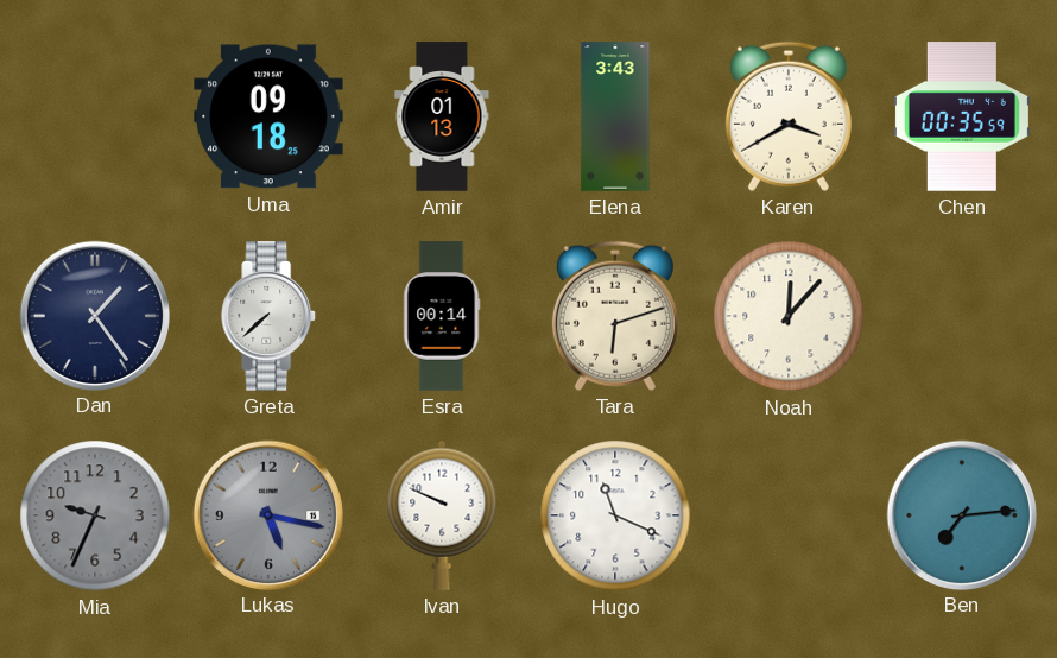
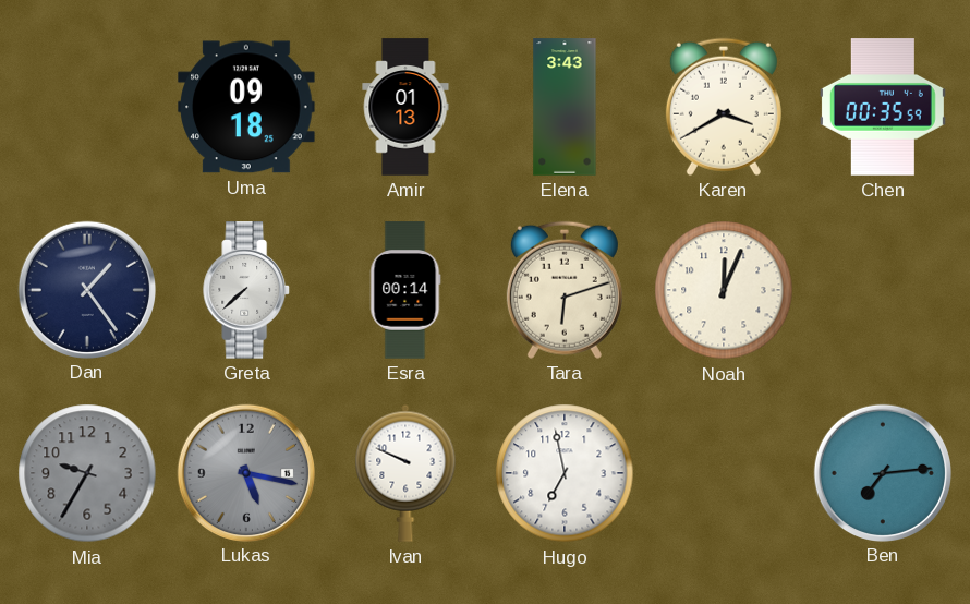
Noah: 12:07 -> 12:04
Mia: 9:34 -> 9:35
Hugo: 11:19 -> 6:58
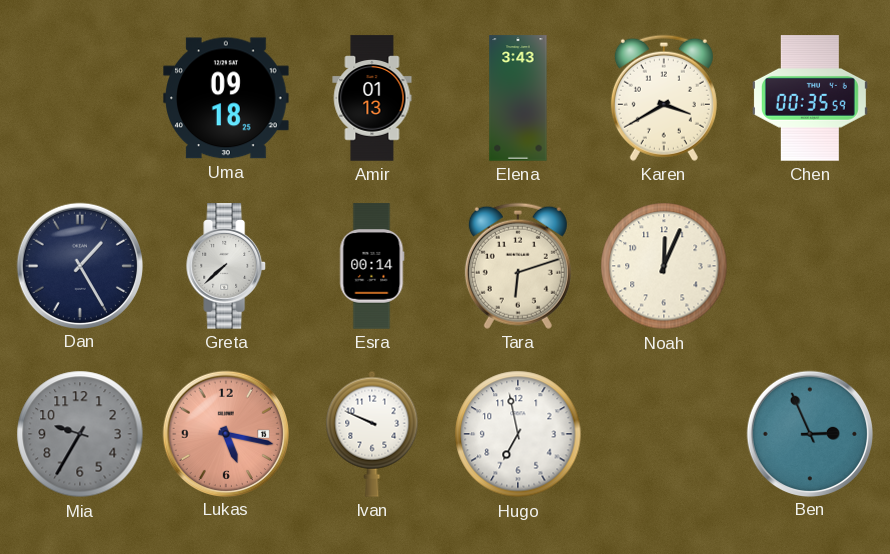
Dan: 1:24 -> 1:25
Lukas dial: grey -> salmon
Ben: 7:14 -> 2:56
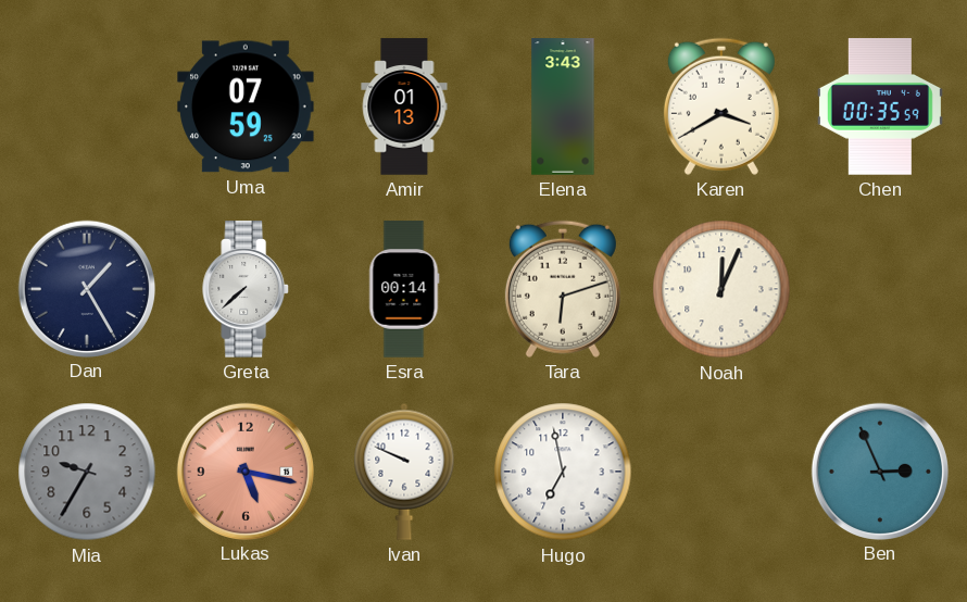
Uma: 09:18 -> 07:59
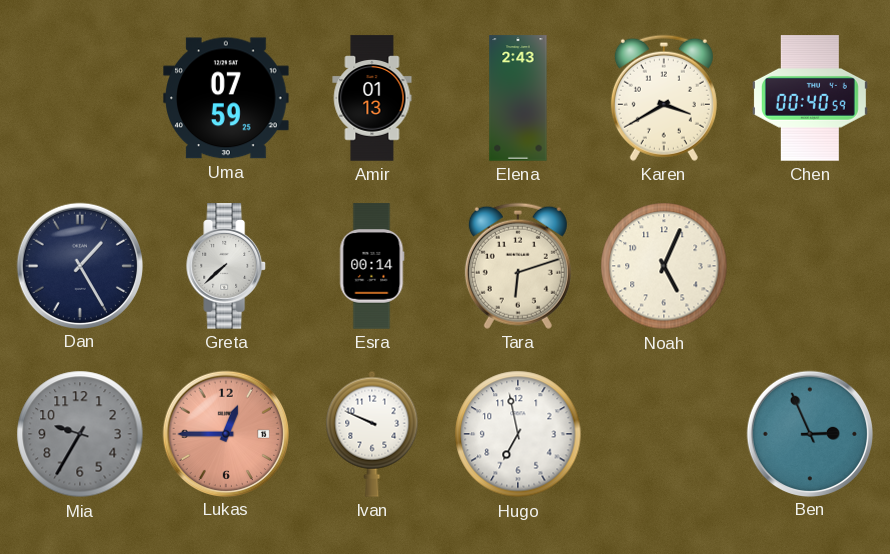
Elena: 3:43 -> 2:43
Chen: 00:35 -> 00:40
Noah: 12:04 -> 5:04
Lukas: 5:17 -> 12:45
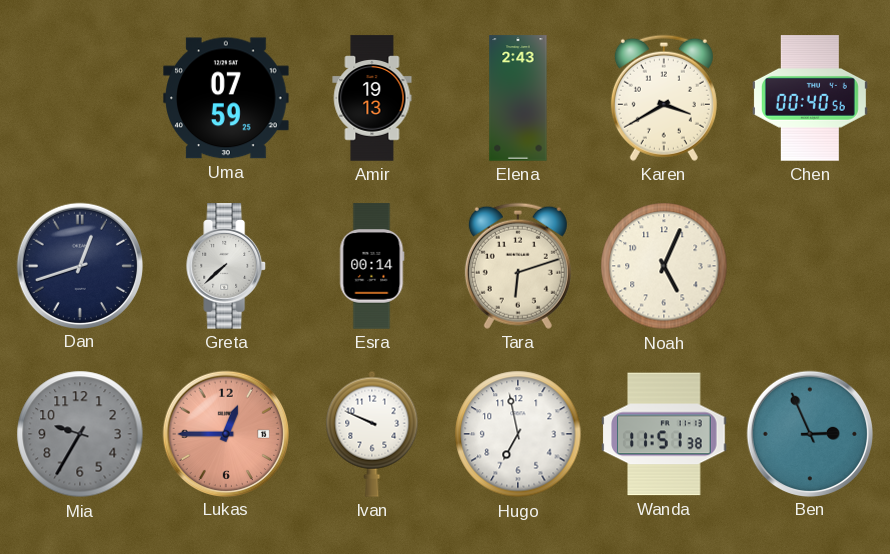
Amir: 01:13 -> 19:13
Chen: 00:40:59 -> 00:40:56
Dan: 1:25 -> 12:42
Wanda: none -> 11:51
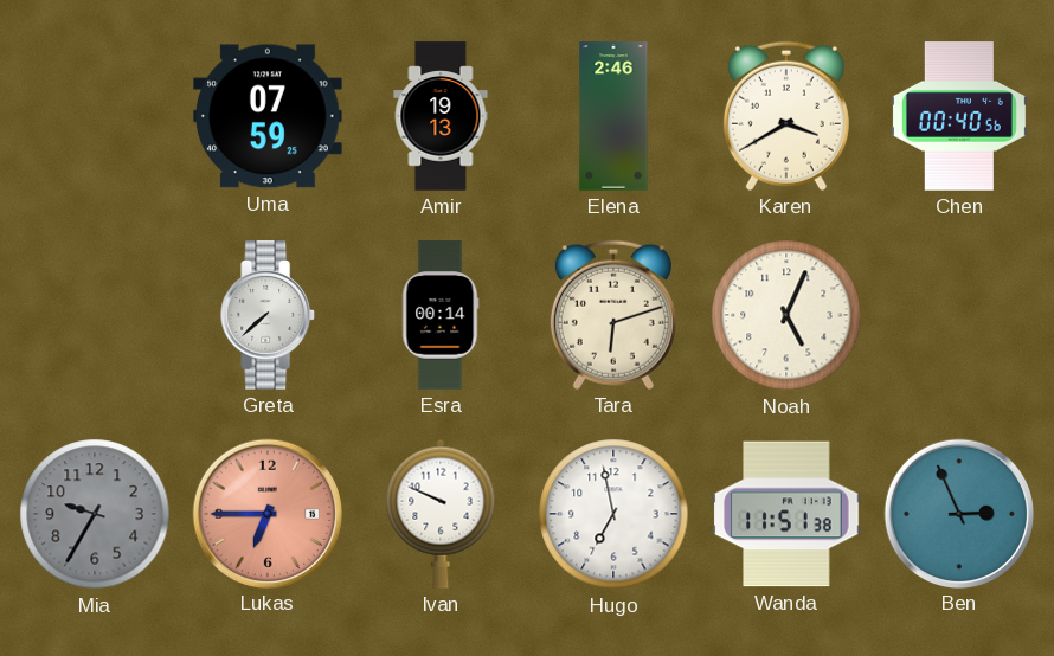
Elena: 2:43 -> 2:46
Dan: 12:42 -> none
Lukas: 12:45 -> 6:45
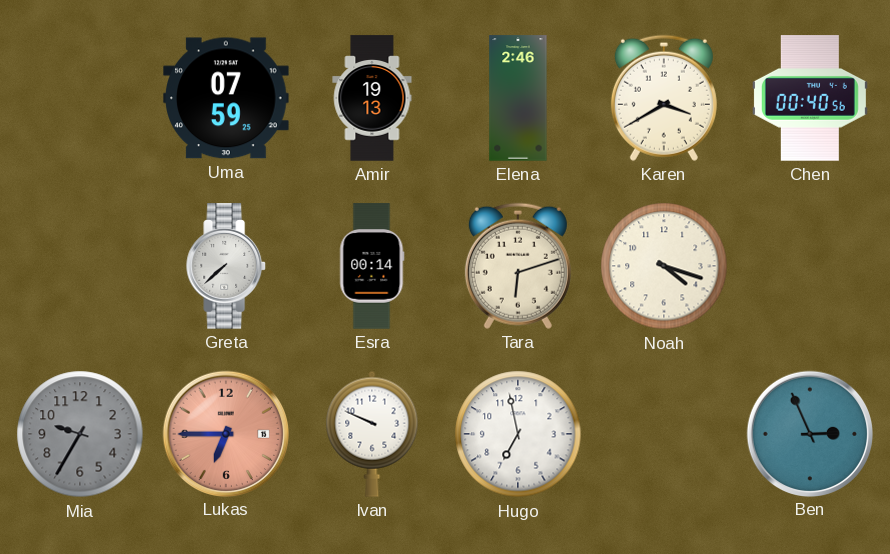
Noah: 5:04 -> 4:18
Wanda: 11:51 -> none
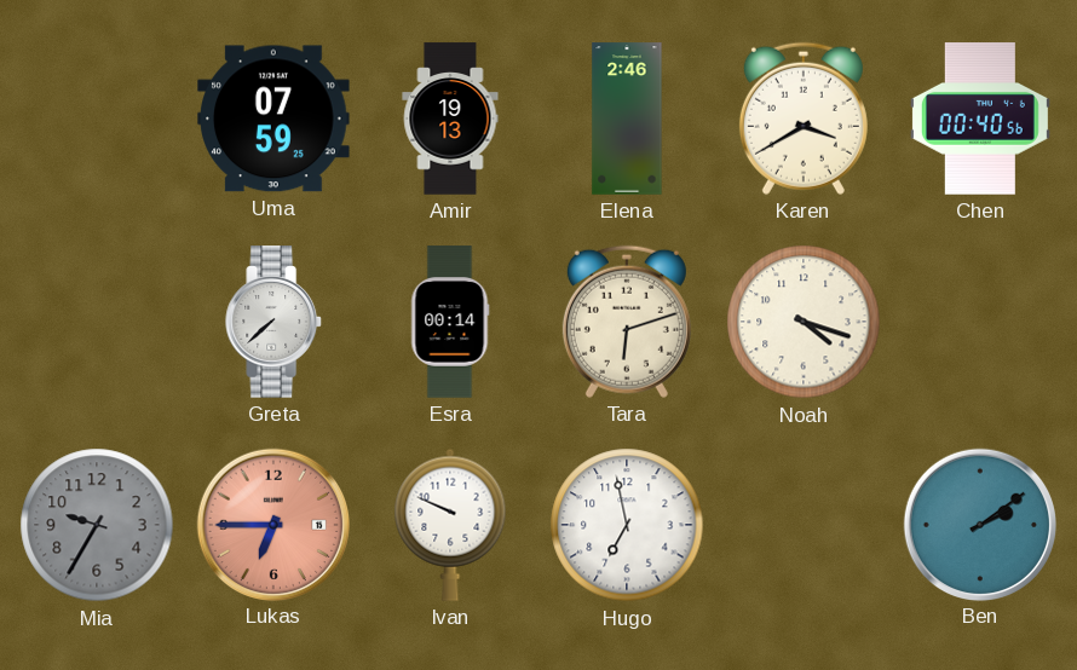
Ben: 2:56 -> 2:09
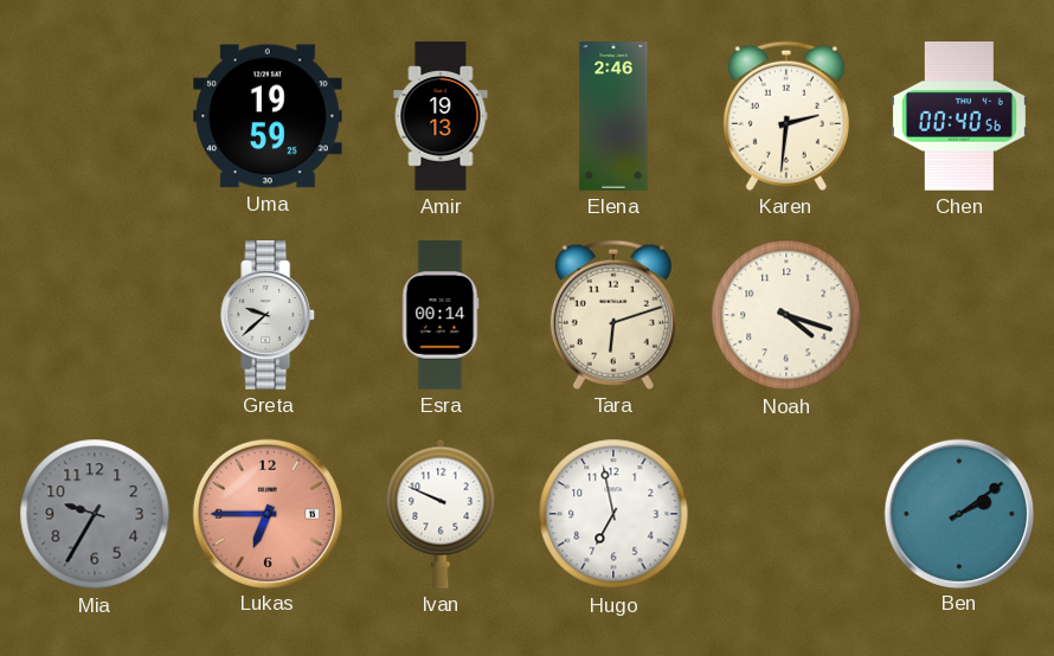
Uma: 07:59 -> 19:59
Karen: 3:40 -> 2:31
Greta: 7:38 -> 9:38
